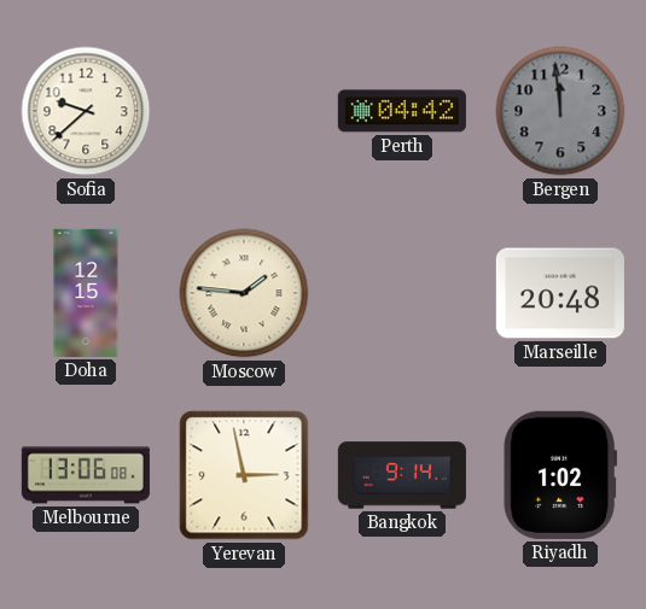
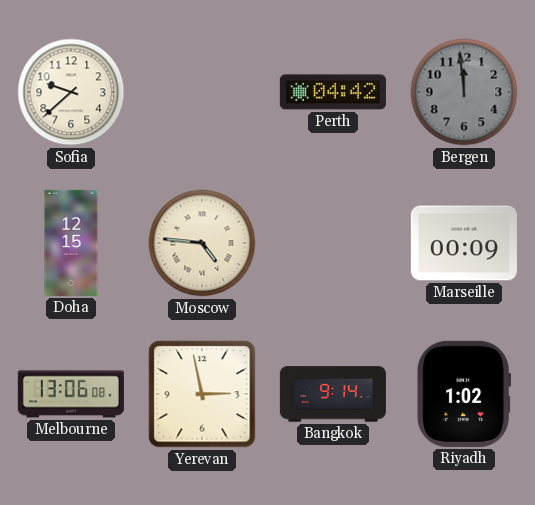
Moscow: 1:46 -> 4:46
Marseille: 20:48 -> 00:09
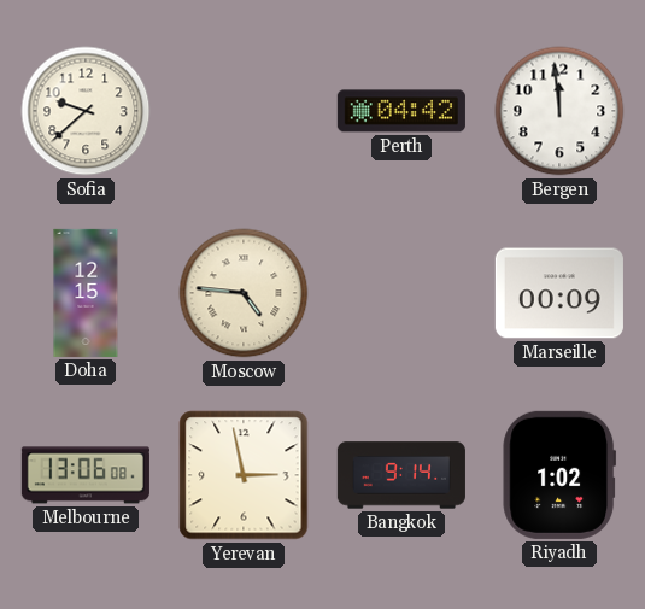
Bergen dial: grey -> white
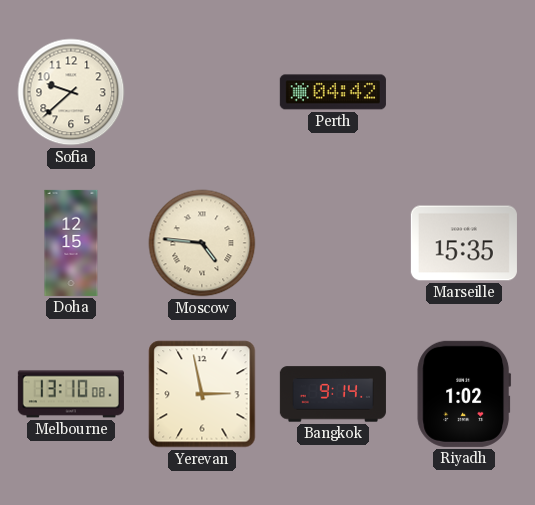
Bergen: 11:59 -> none
Marseille: 00:09 -> 15:35
Melbourne: 13:06 -> 13:10
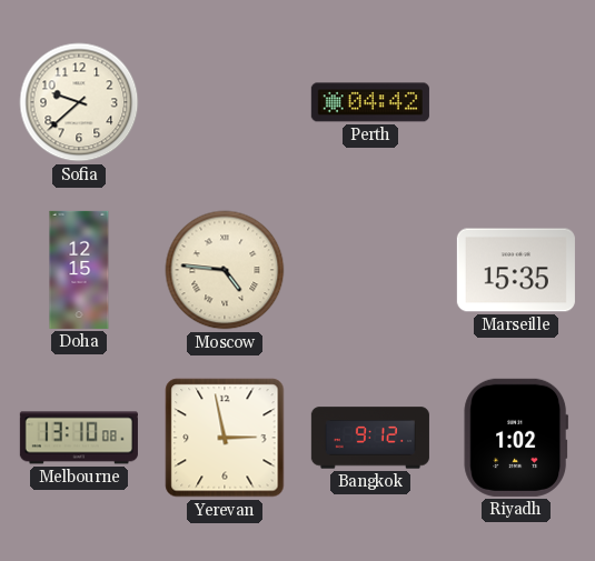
Bangkok: 9:14 -> 9:12
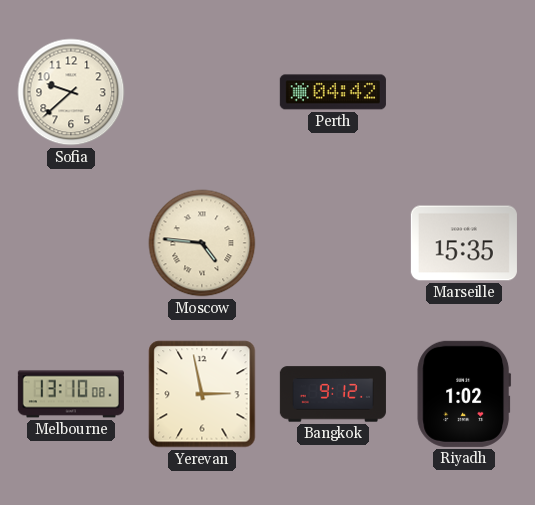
Doha: 12:15 -> none
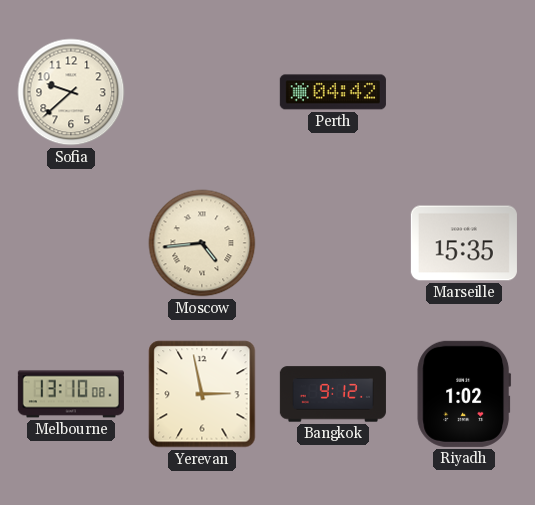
Moscow: 4:46 -> 4:44
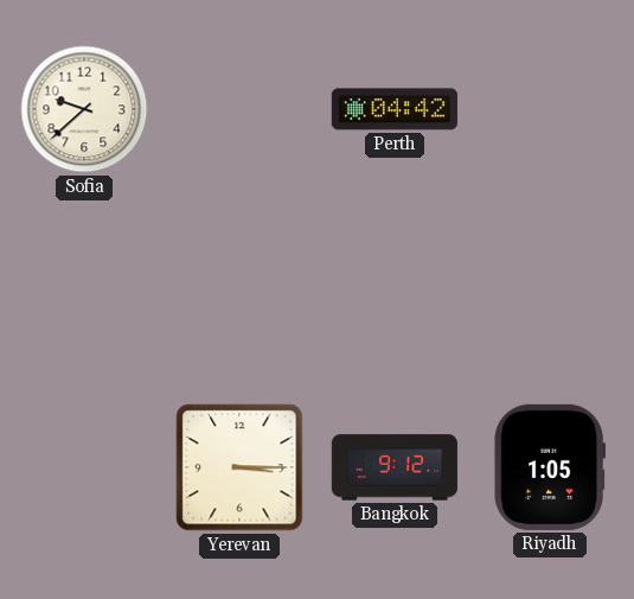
Moscow: 4:44 -> none
Marseille: 15:35 -> none
Melbourne: 13:10 -> none
Yerevan: 2:58 -> 3:15
Riyadh: 1:02 -> 1:05
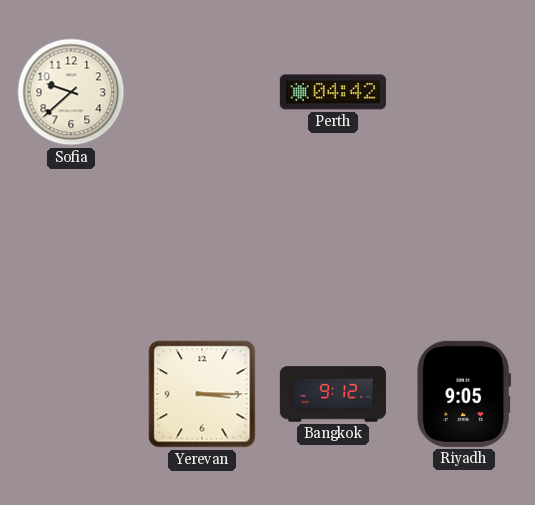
Riyadh: 1:05 -> 9:05
